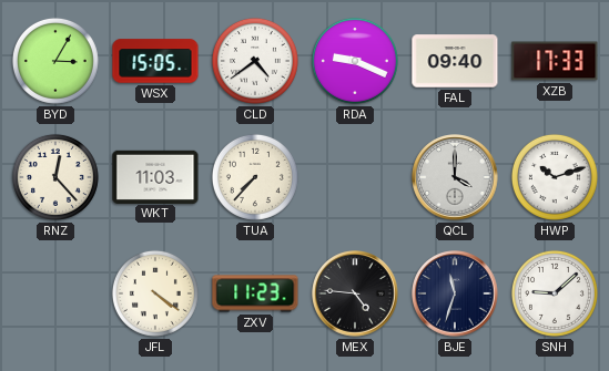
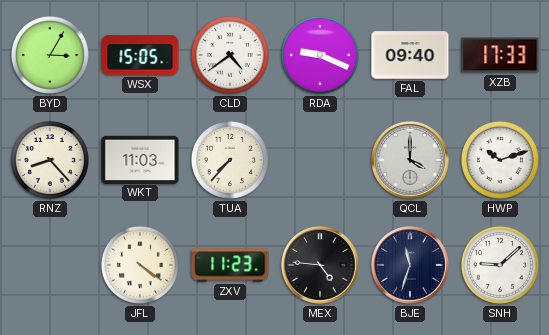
RNZ: 12:23 -> 8:23
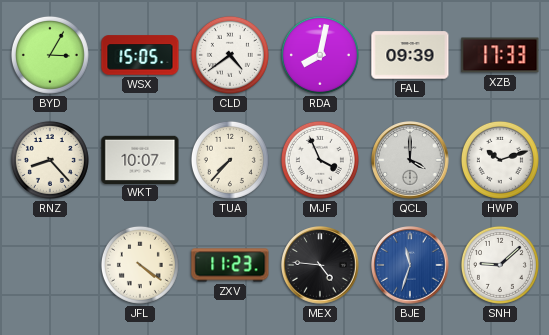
RDA: 9:19 -> 8:02
FAL: 09:40 -> 09:39
WKT: 11:03 -> 10:07
MJF: none -> 3:56
BJE dial: navy -> blue
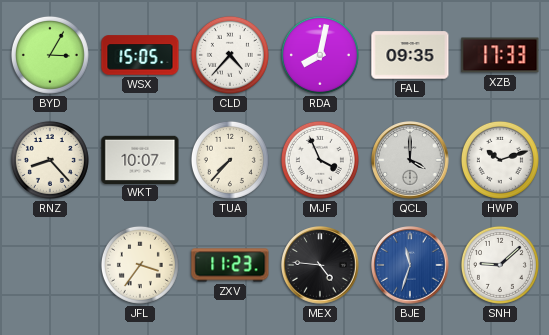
CLD: 4:39 -> 4:37
FAL: 09:39 -> 09:35
JFL: 4:21 -> 3:36
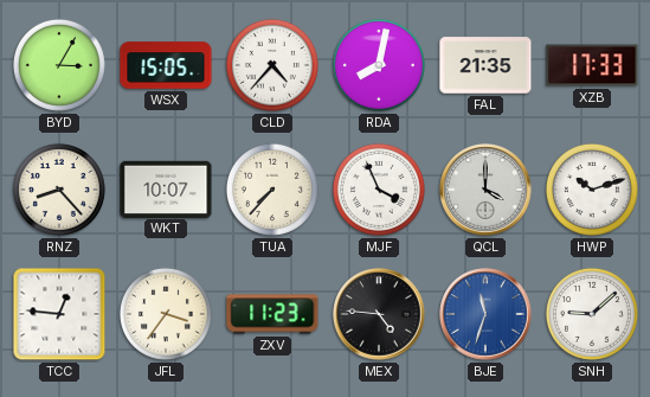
FAL: 09:35 -> 21:35
TCC: none -> 12:46
